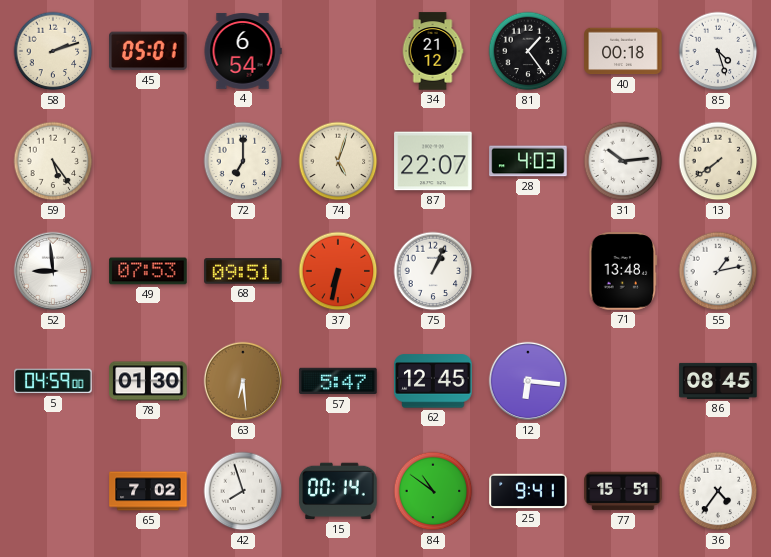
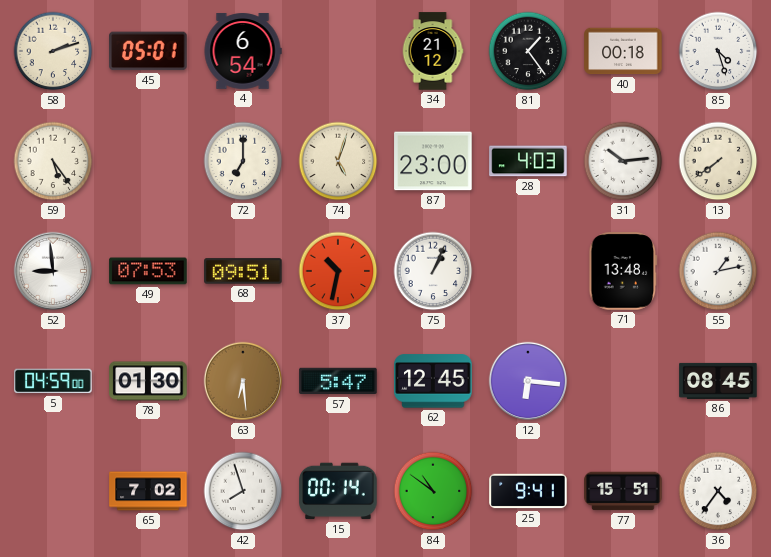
87: 22:07 -> 23:00
37: 6:32 -> 10:32
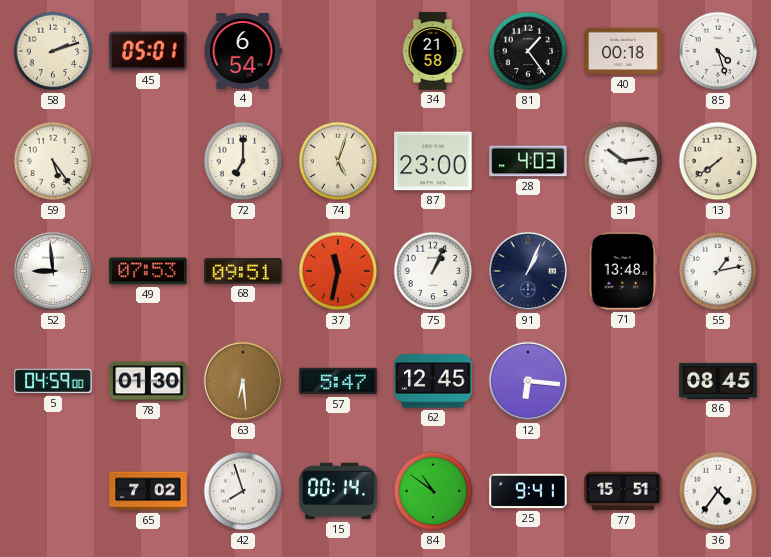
34: 21:12 -> 21:58
37: 10:32 -> 11:32
91: none -> 1:04
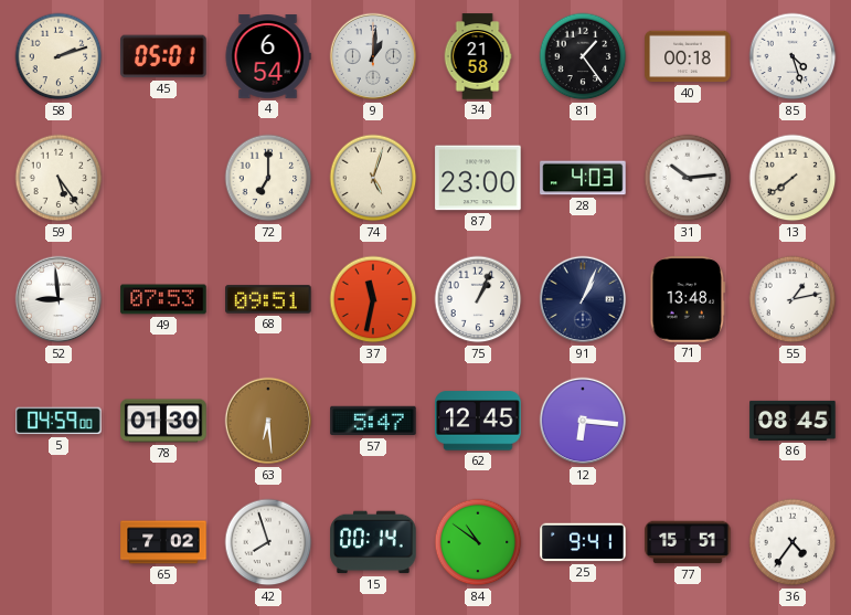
9: none -> 1:01
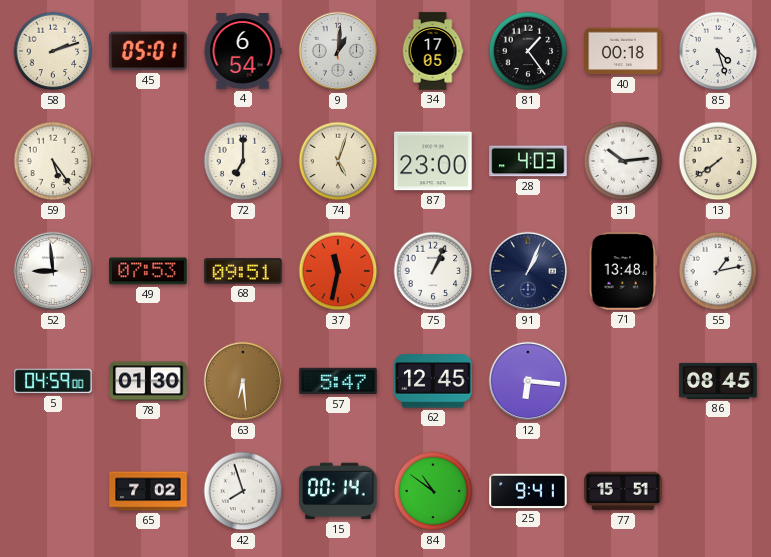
34: 21:58 -> 17:05
36: 4:36 -> none
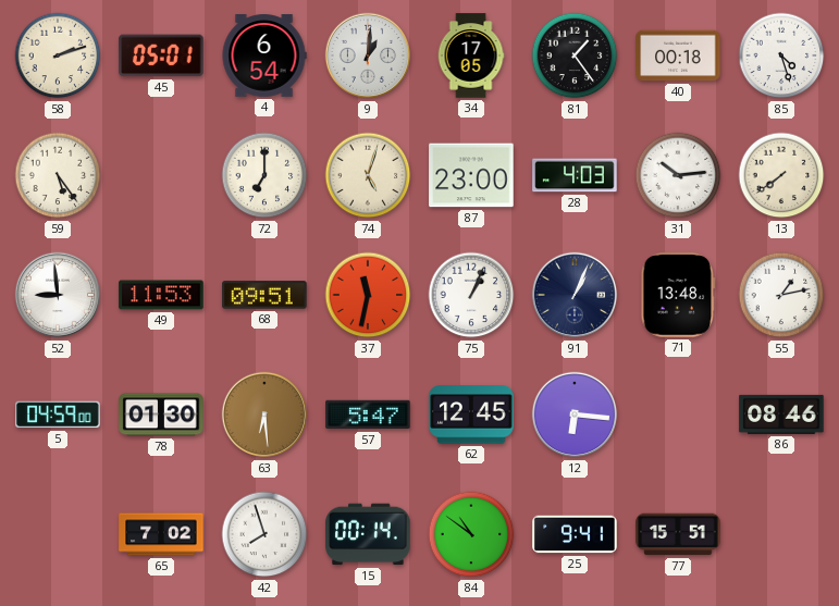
49: 07:53 -> 11:53
86: 08:45 -> 08:46
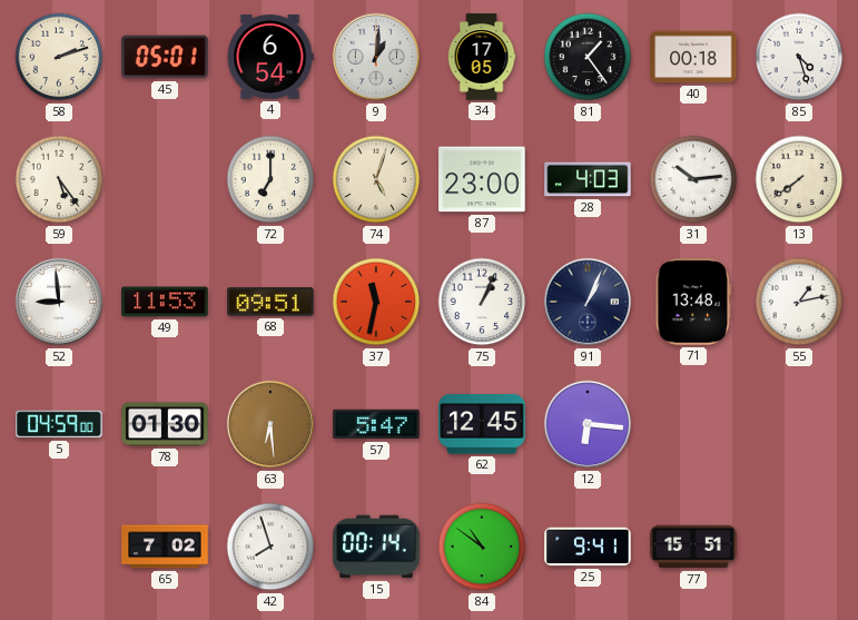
86: 08:46 -> none
